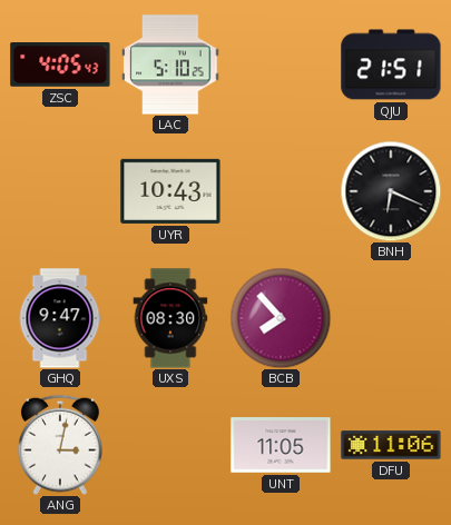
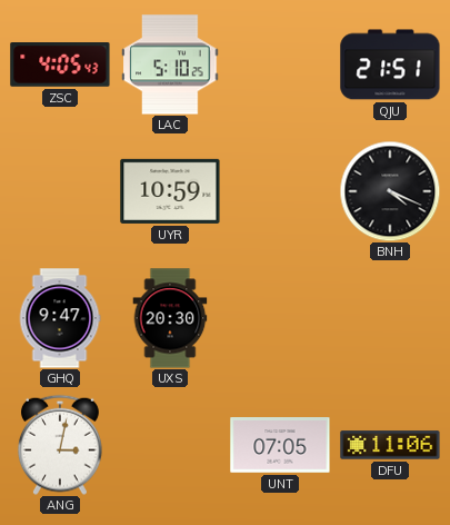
UYR: 10:43 -> 10:59
BNH: 6:19 -> 4:19
UXS: 08:30 -> 20:30
BCB: 7:53 -> none
UNT: 11:05 -> 07:05
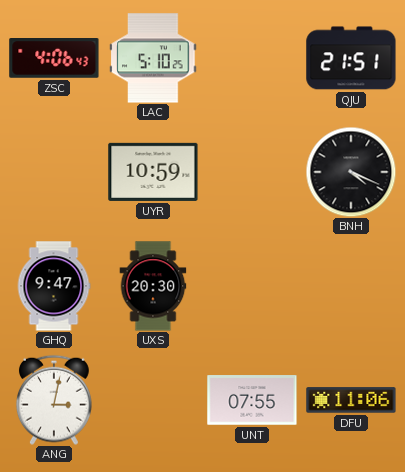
ZSC: 4:05 -> 4:06
UNT: 07:05 -> 07:55
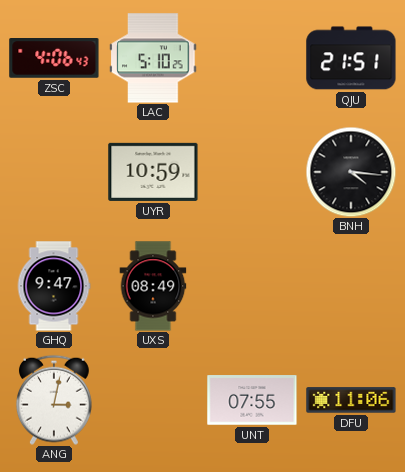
BNH: 4:19 -> 4:16
UXS: 20:30 -> 08:49
